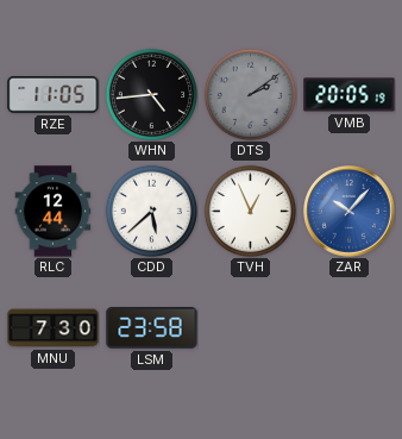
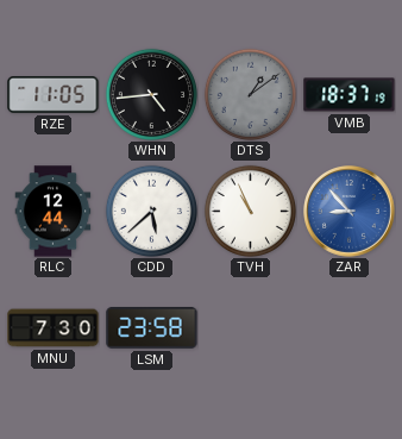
DTS: 2:09 -> 1:09
VMB: 20:05 -> 18:37
TVH: 12:56 -> 10:56
ZAR: 10:07 -> 8:53
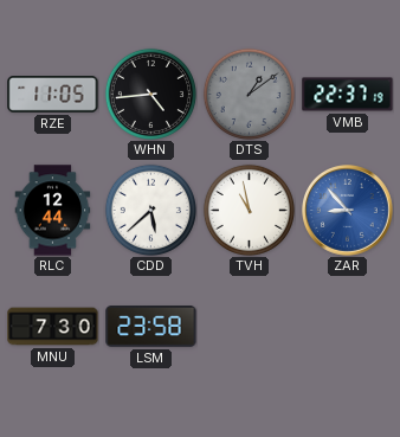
VMB: 18:37 -> 22:37
TVH: 10:56 -> 10:58
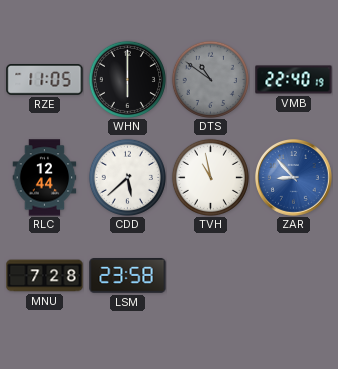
WHN: 4:44 -> 6:00
DTS: 1:09 -> 10:51
VMB: 22:37 -> 22:40
MNU: 7:30 -> 7:28
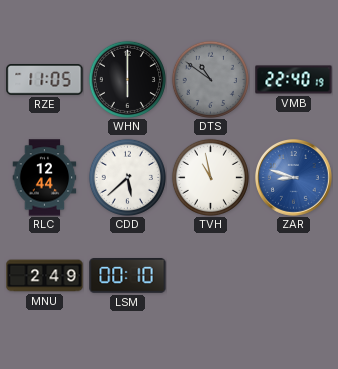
ZAR: 8:53 -> 8:48
MNU: 7:28 -> 2:49
LSM: 23:58 -> 00:10
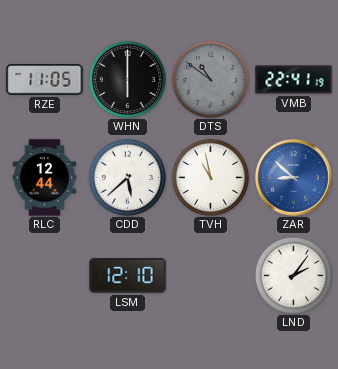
VMB: 22:40 -> 22:41
ZAR: 8:48 -> 8:52
MNU: 2:49 -> none
LSM: 00:10 -> 12:10
LND: none -> 2:06
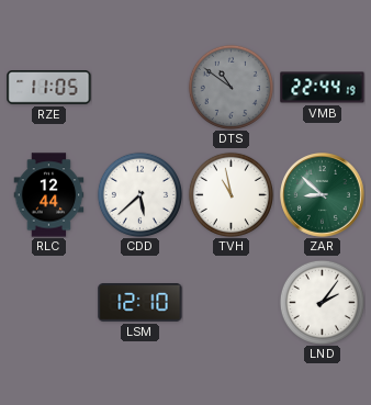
WHN: 6:00 -> none
VMB: 22:41 -> 22:44
ZAR dial: blue -> green
